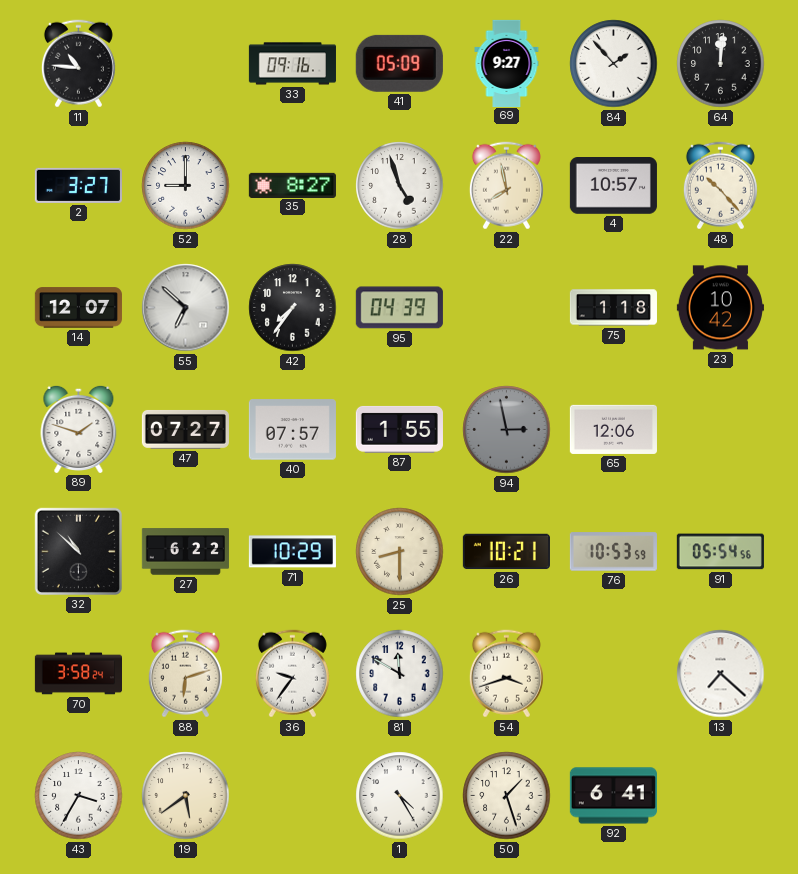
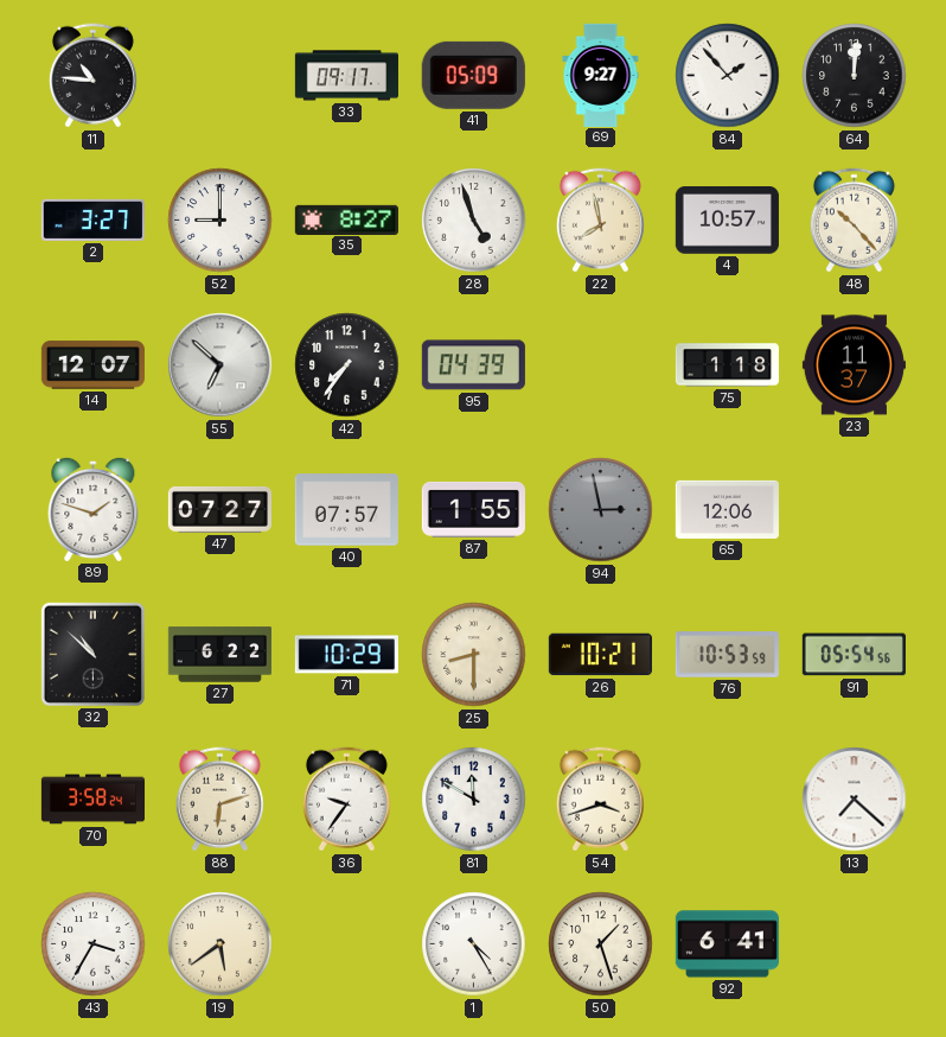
33: 09:16 -> 09:17
23: 10:42 -> 11:37
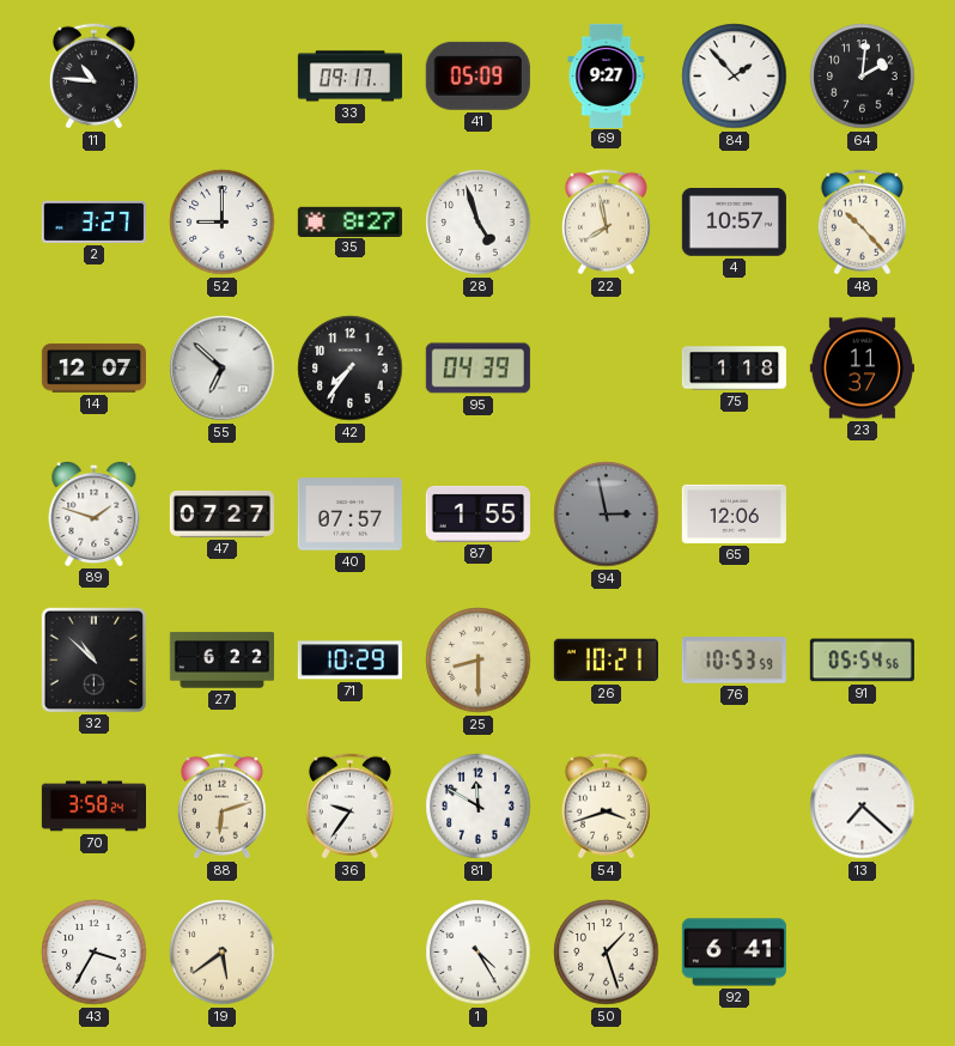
64: 12:01 -> 2:01
